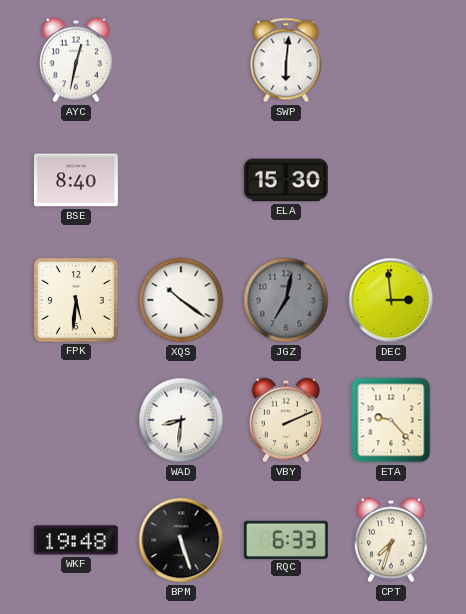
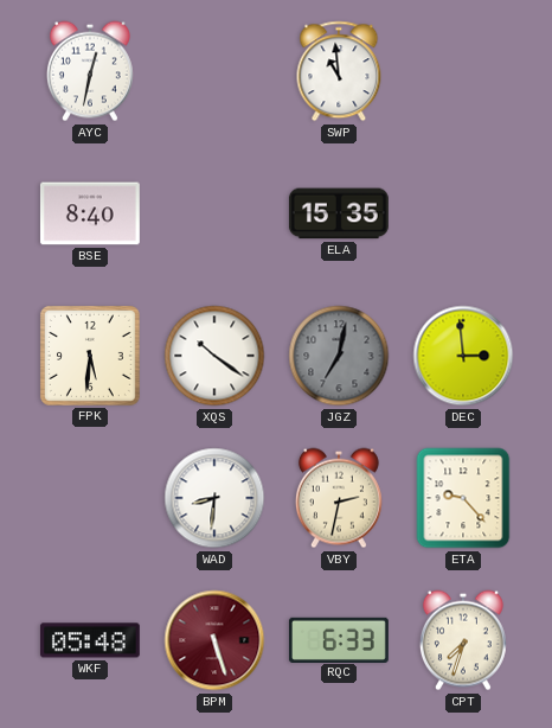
SWP: 6:01 -> 10:59
ELA: 15:30 -> 15:35
VBY: 2:11 -> 2:32
WKF: 19:48 -> 05:48
BPM dial: black -> burgundy
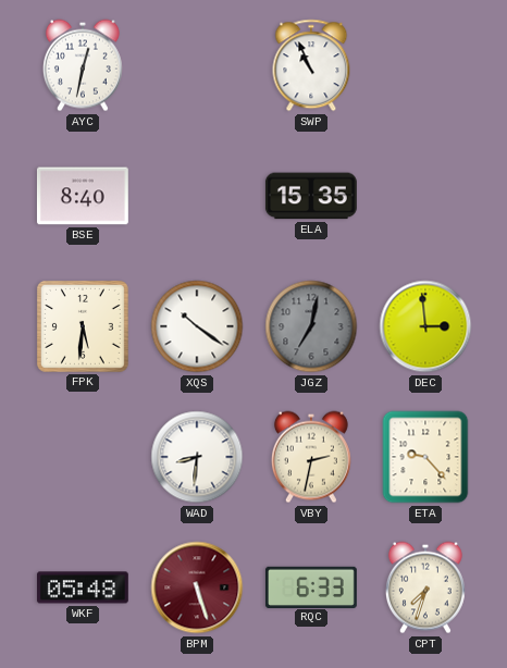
SWP: 10:59 -> 10:56
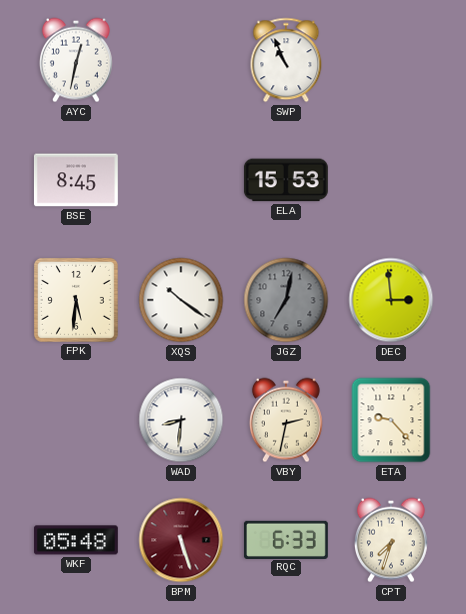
BSE: 8:40 -> 8:45
ELA: 15:35 -> 15:53
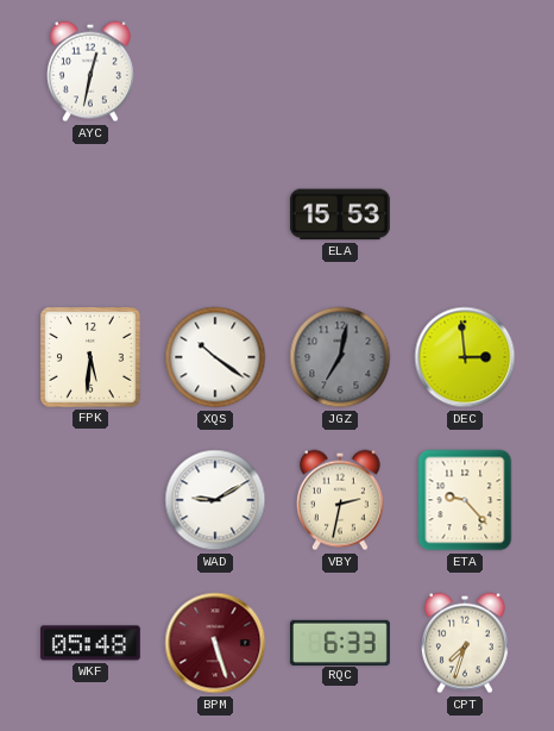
SWP: 10:56 -> none
BSE: 8:45 -> none
WAD: 8:31 -> 9:10
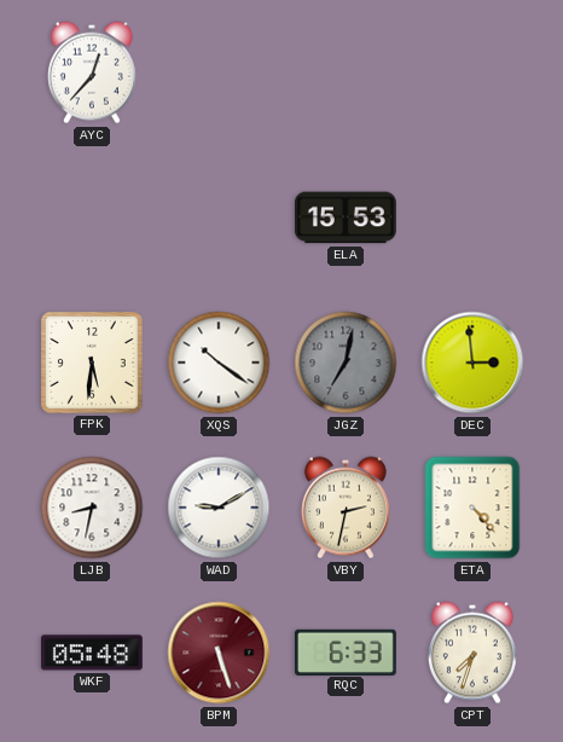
AYC: 12:32 -> 12:37
LJB: none -> 8:32
ETA: 9:23 -> 4:23
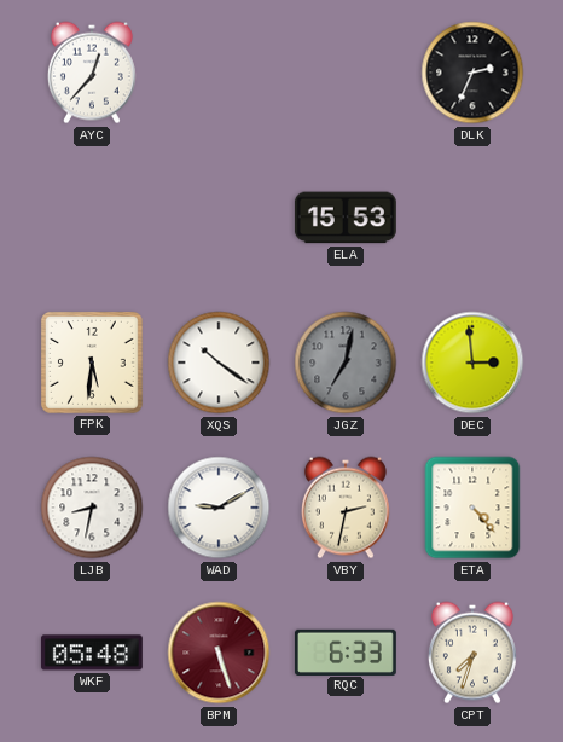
DLK: none -> 2:34
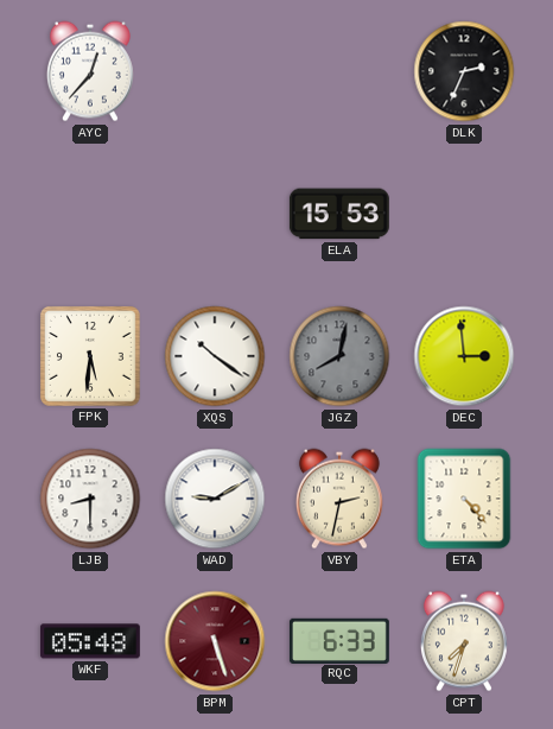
JGZ: 7:02 -> 8:02
LJB: 8:32 -> 8:30
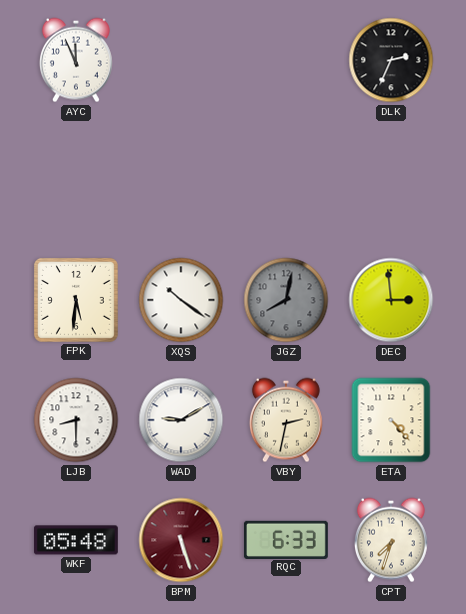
AYC: 12:37 -> 11:56
ELA: 15:53 -> none
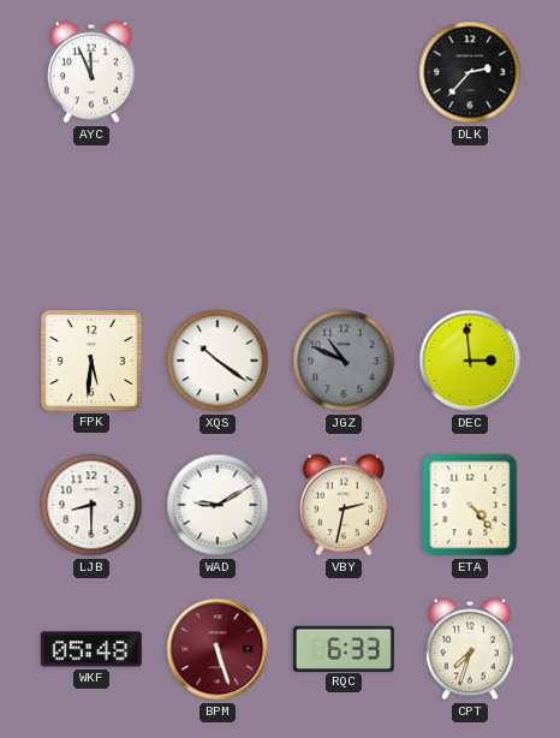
DLK: 2:34 -> 2:37
JGZ: 8:02 -> 10:49
